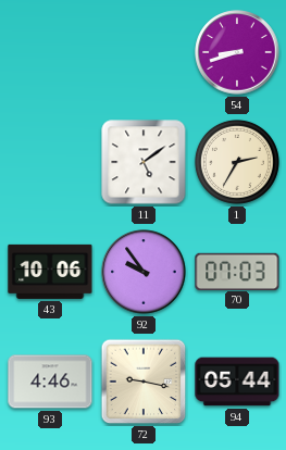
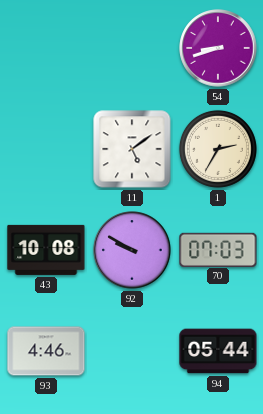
43: 10:06 -> 10:08
92: 9:54 -> 9:50
72: 9:17 -> none
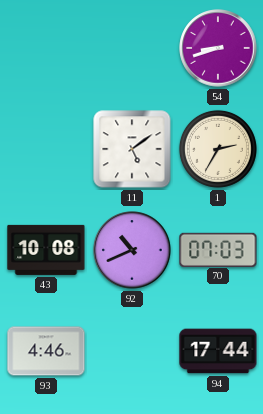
92: 9:50 -> 10:41
94: 05:44 -> 17:44
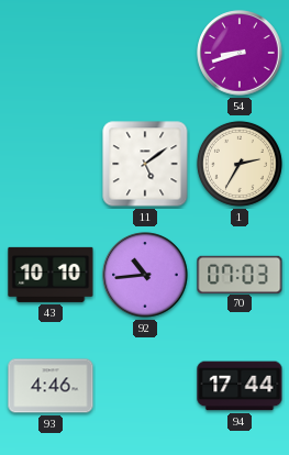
43: 10:08 -> 10:10
92: 10:41 -> 10:44
